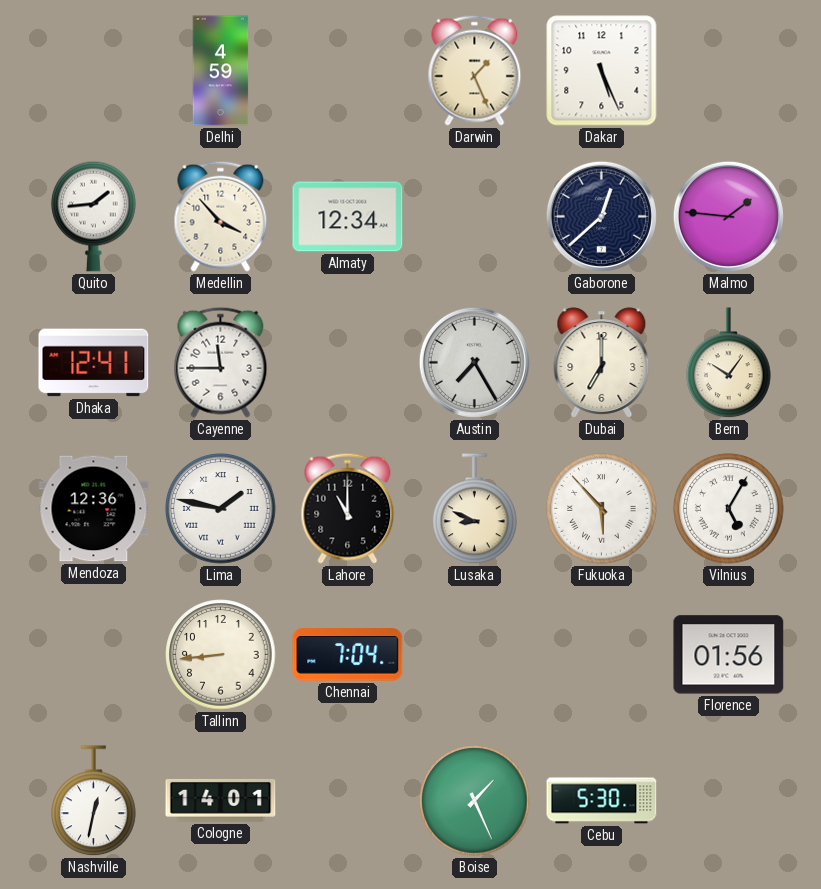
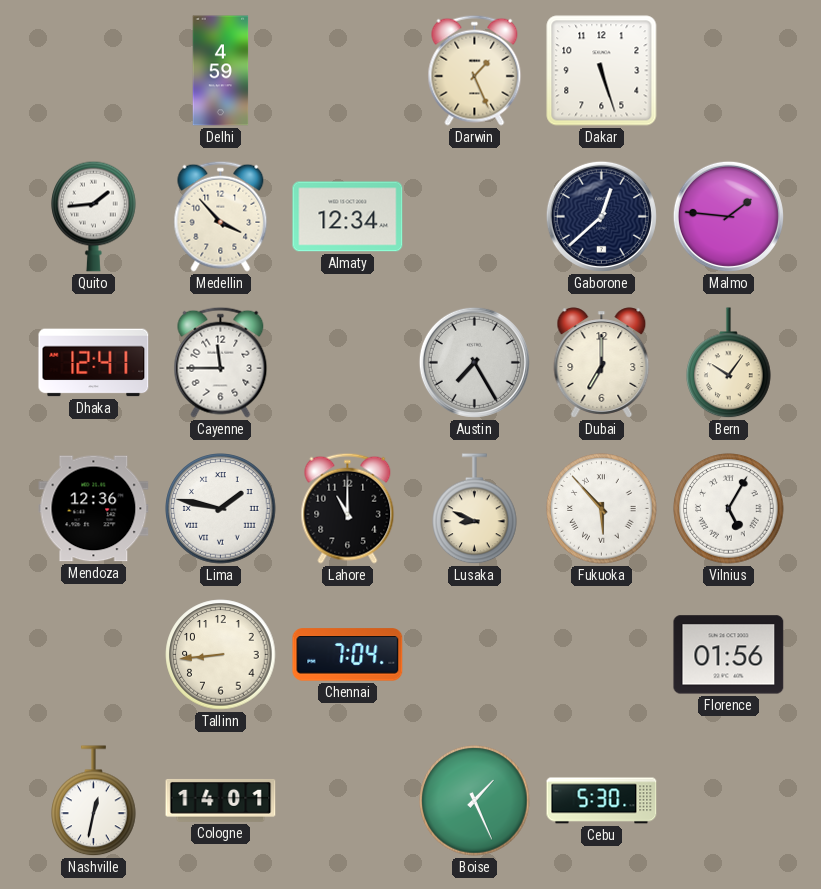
Dakar: 5:26 -> 5:27
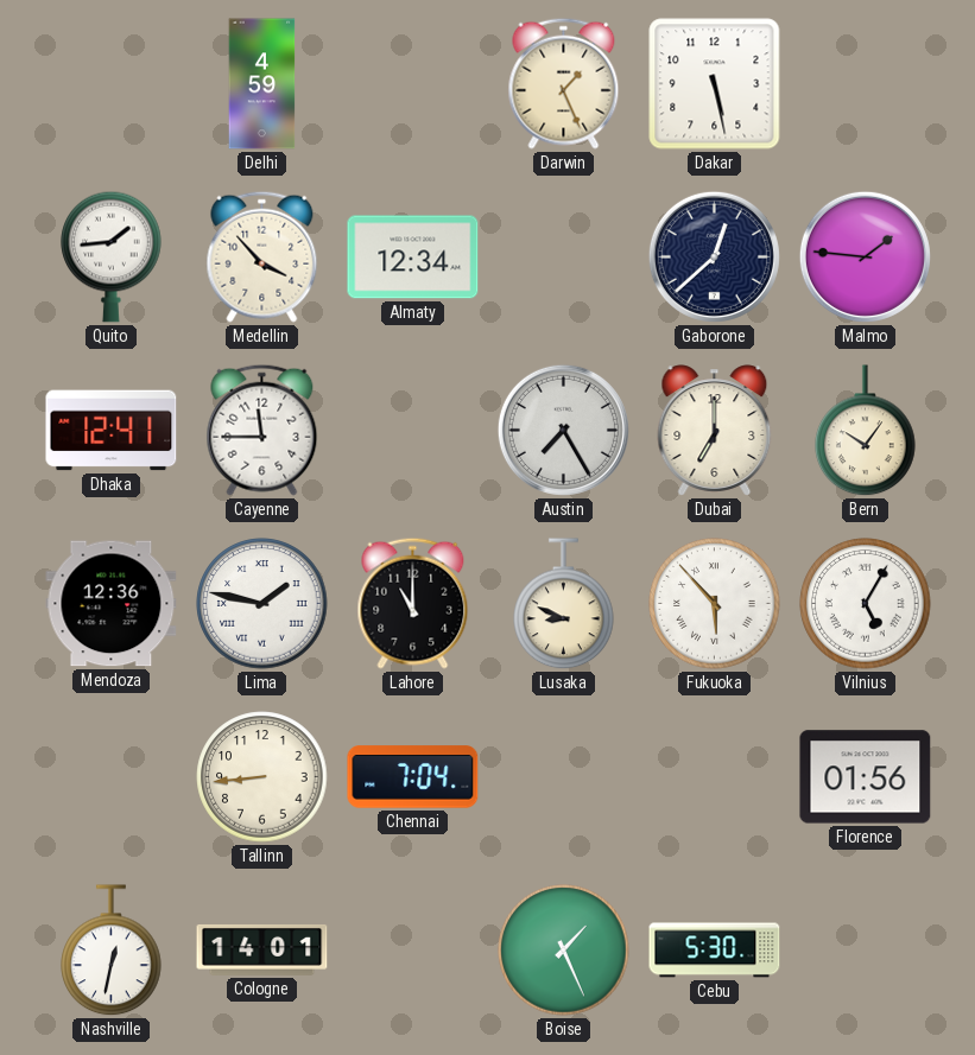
Dakar: 5:27 -> 5:28
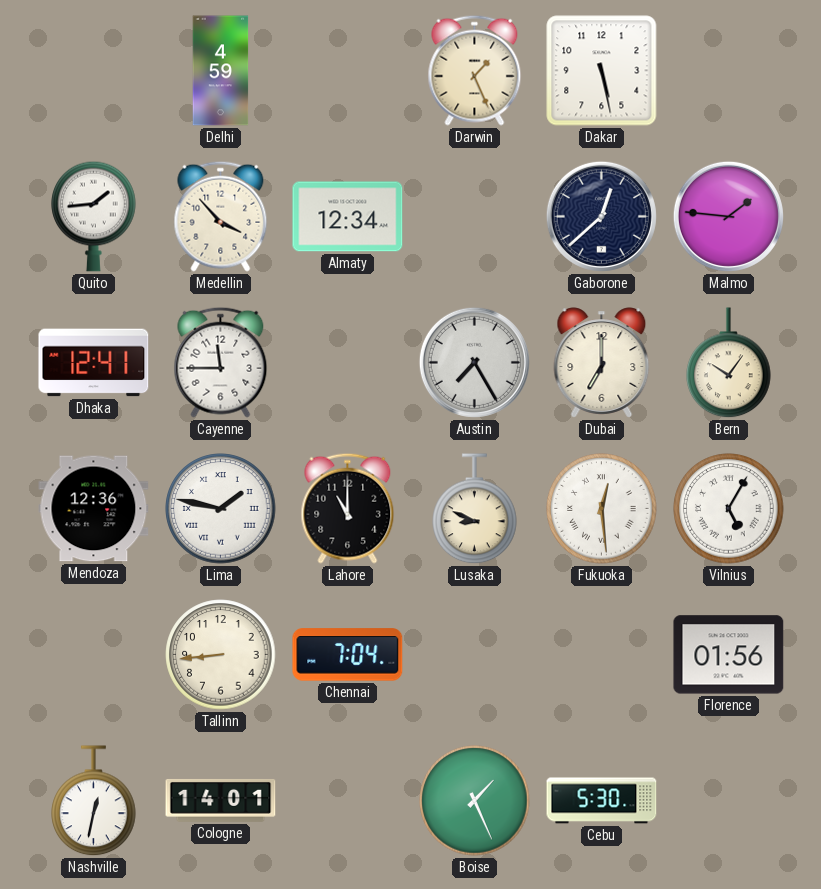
Fukuoka: 5:53 -> 12:29
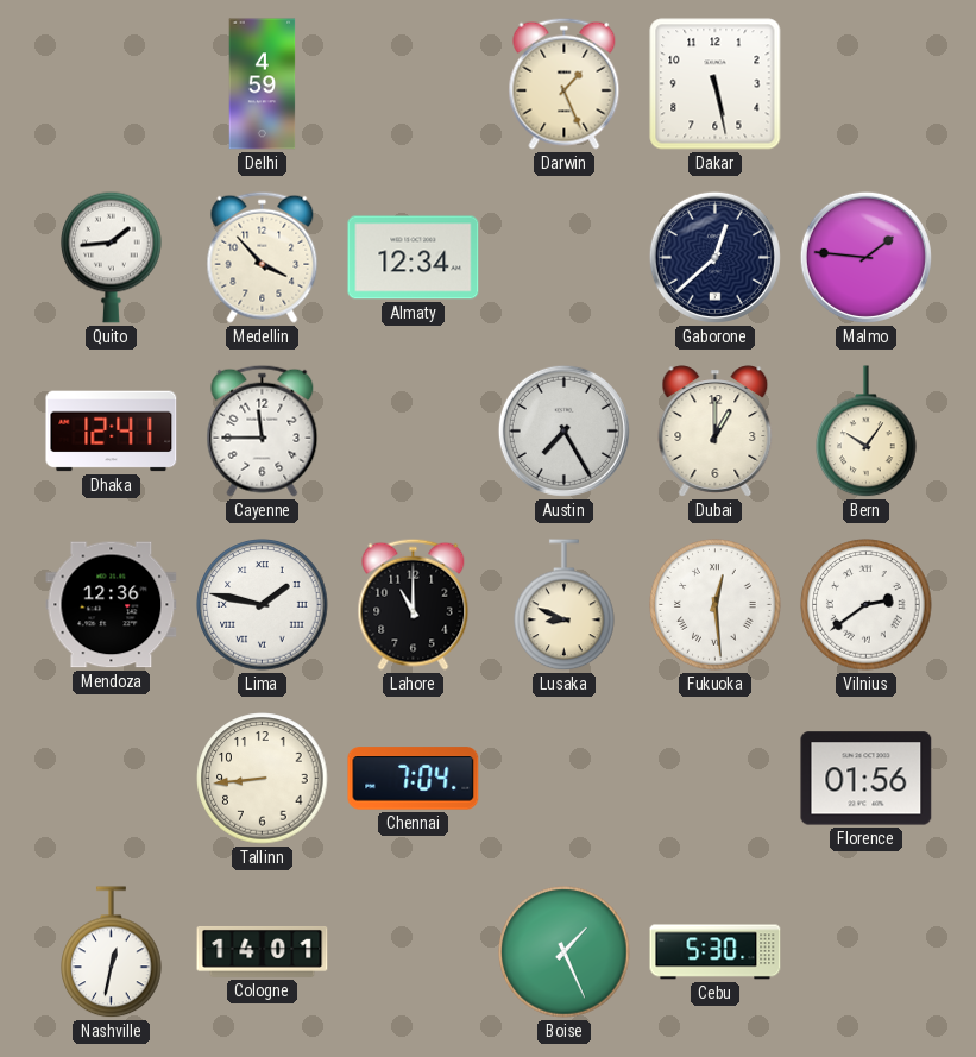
Dubai: 7:00 -> 1:00
Vilnius: 5:05 -> 2:39
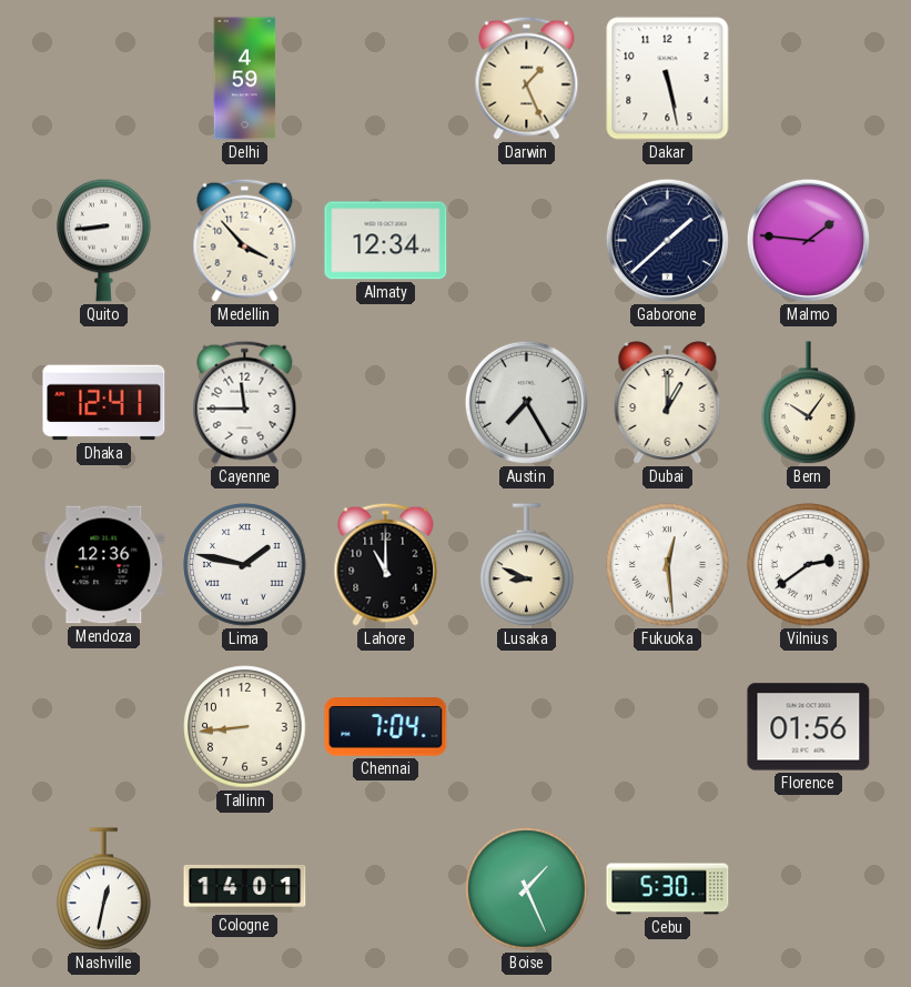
Quito: 1:44 -> 8:44
Gaborone: 12:38 -> 1:38
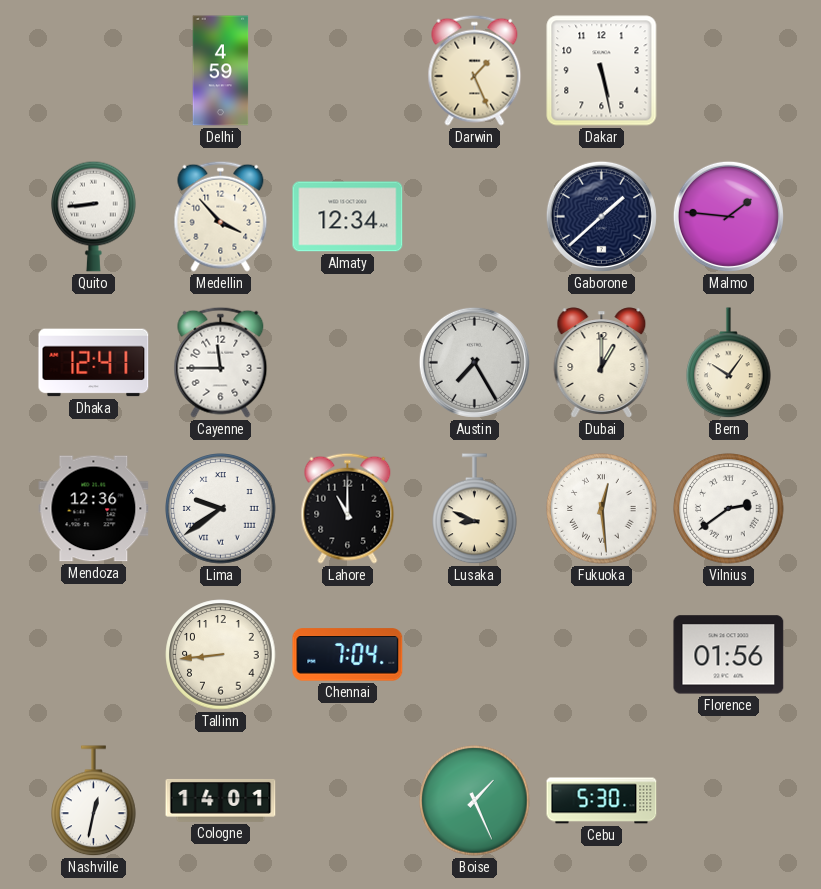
Lima: 1:47 -> 9:39
